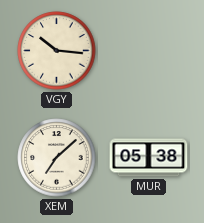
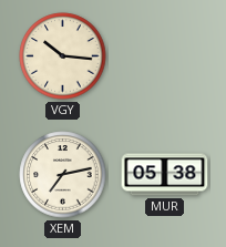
XEM: 7:08 -> 7:13
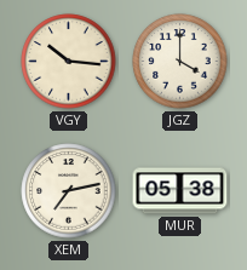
JGZ: none -> 4:00
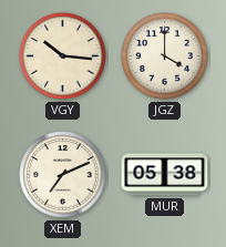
XEM: 7:13 -> 7:11
